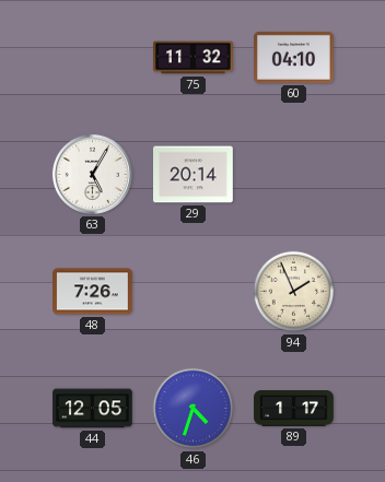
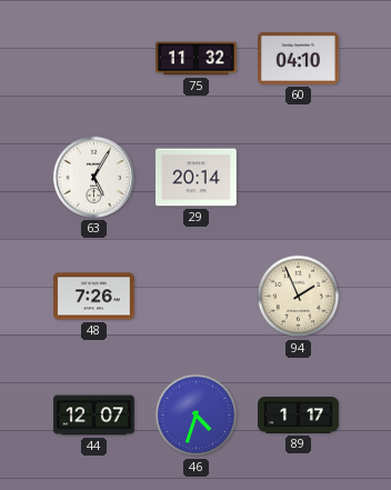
44: 12:05 -> 12:07
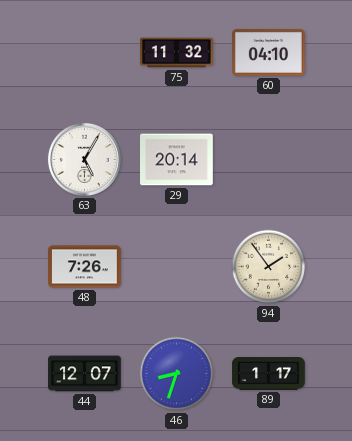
94: 1:56 -> 1:54
46: 4:33 -> 8:33
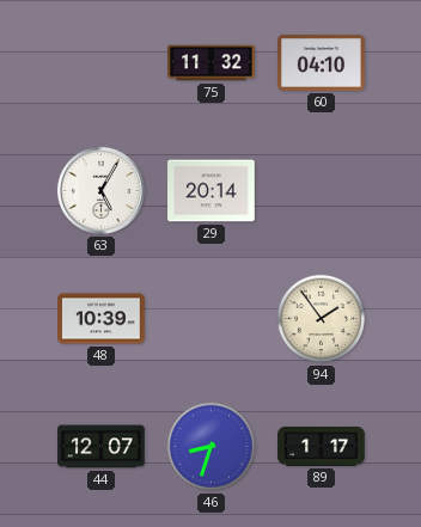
48: 7:26 -> 10:39
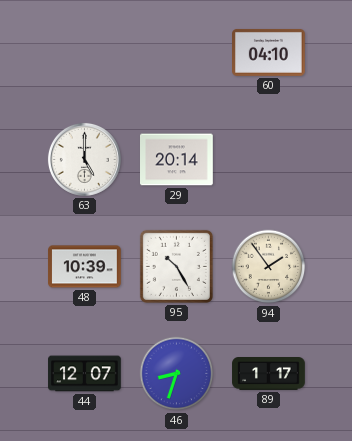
75: 11:32 -> none
63: 5:05 -> 5:00
95: none -> 10:25
